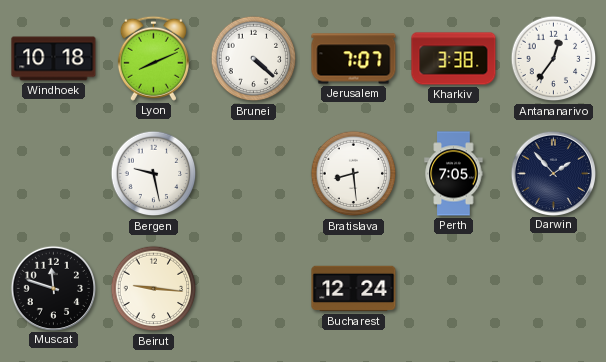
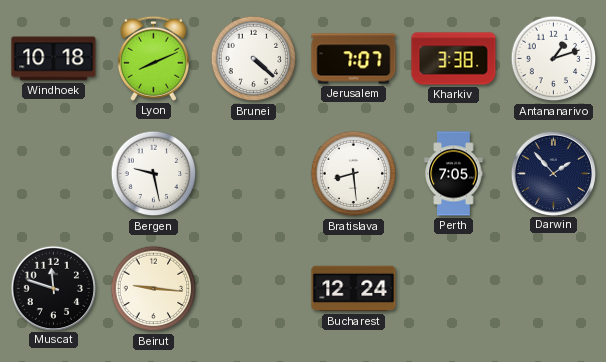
Antananarivo: 12:36 -> 1:12
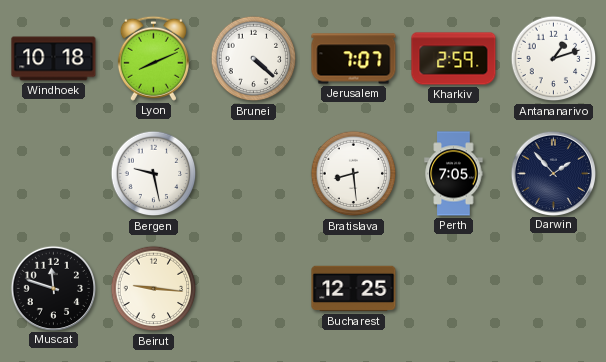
Kharkiv: 3:38 -> 2:59
Bucharest: 12:24 -> 12:25
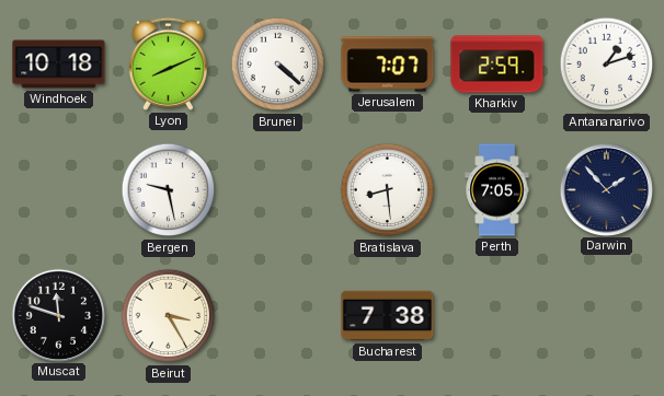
Beirut: 9:16 -> 3:25
Bucharest: 12:25 -> 7:38
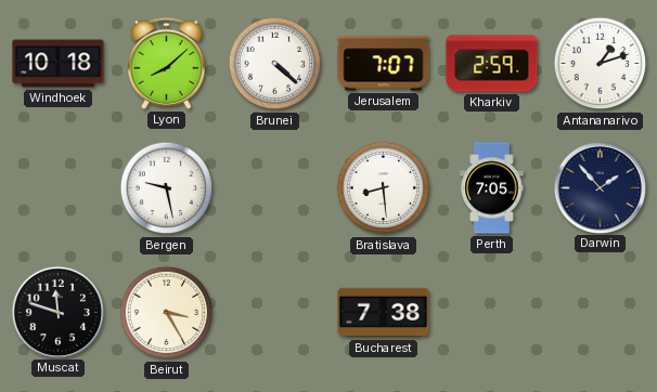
Lyon: 8:11 -> 8:08
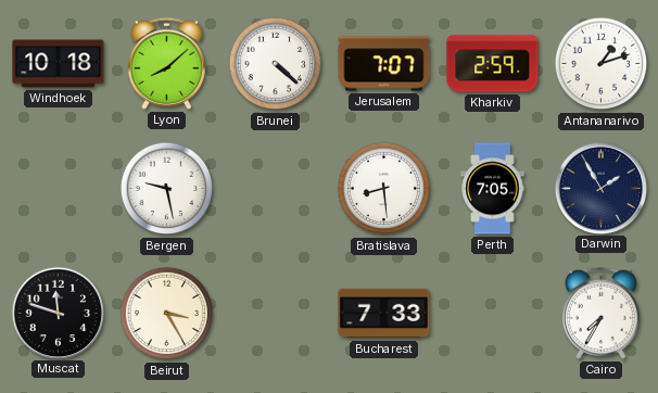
Darwin: 1:53 -> 1:55
Bucharest: 7:38 -> 7:33
Cairo: none -> 7:35
